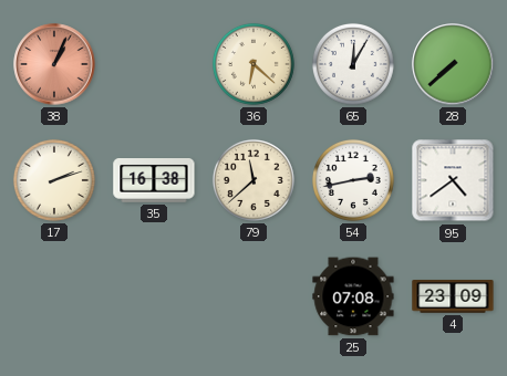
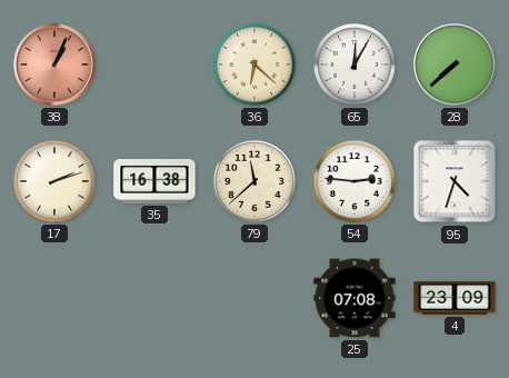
54: 2:43 -> 2:46
95: 4:39 -> 4:33
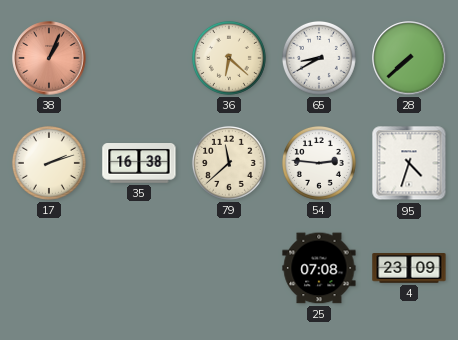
65: 12:05 -> 8:40
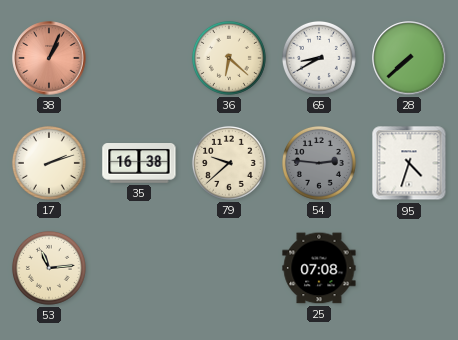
79: 11:38 -> 9:38
54 dial: white -> grey
53: none -> 11:14
4: 23:09 -> none
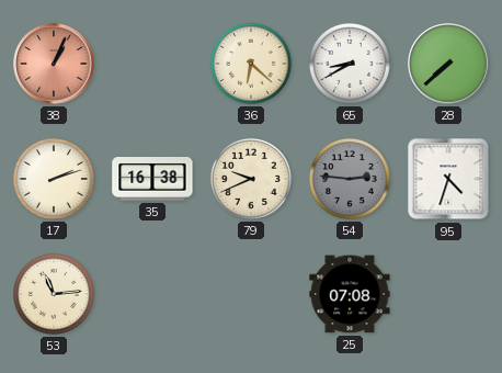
79: 9:38 -> 9:41
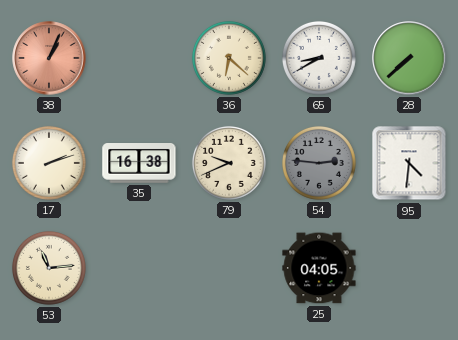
95: 4:33 -> 4:31
25: 07:08 -> 04:05
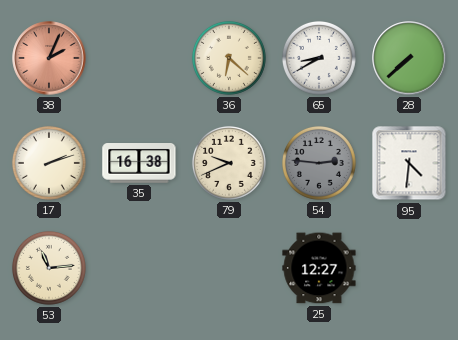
38: 1:04 -> 2:04
25: 04:05 -> 12:27
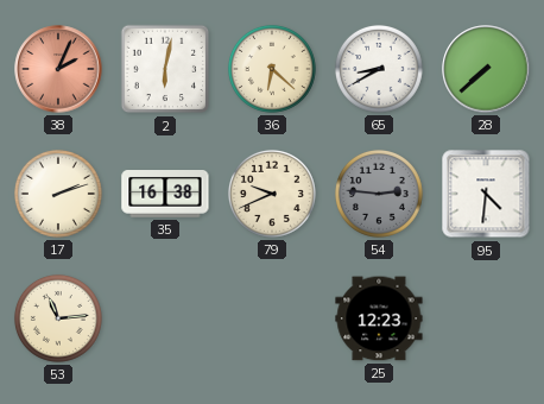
2: none -> 6:02
25: 12:27 -> 12:23
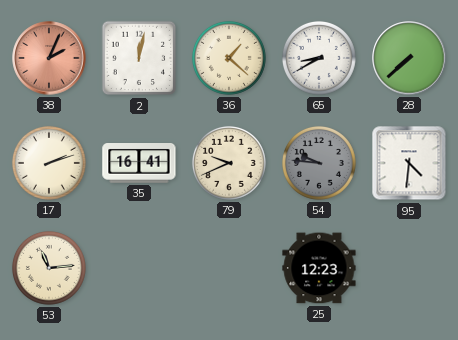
2: 6:02 -> 12:02
36: 6:22 -> 1:22
35: 16:38 -> 16:41
54: 2:46 -> 9:46
